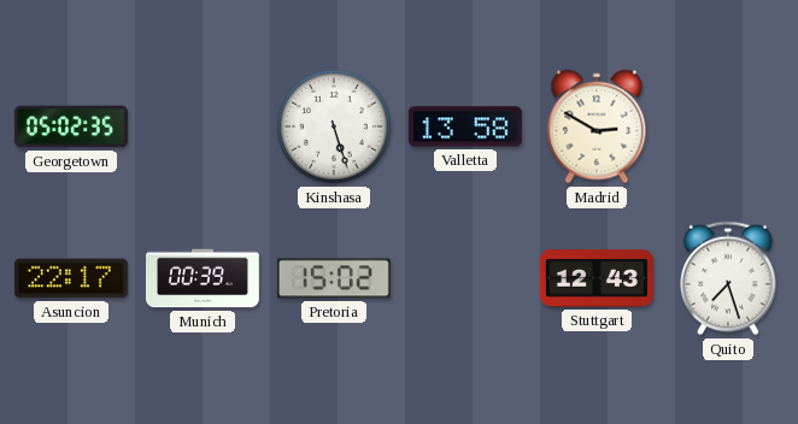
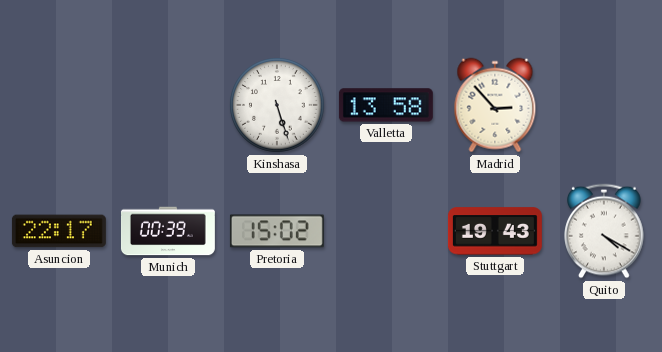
Georgetown: 05:02 -> none
Madrid: 2:50 -> 2:53
Stuttgart: 12:43 -> 19:43
Quito: 7:27 -> 4:20
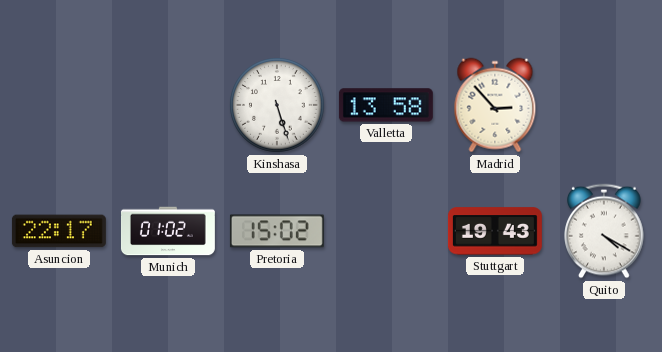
Munich: 00:39 -> 01:02
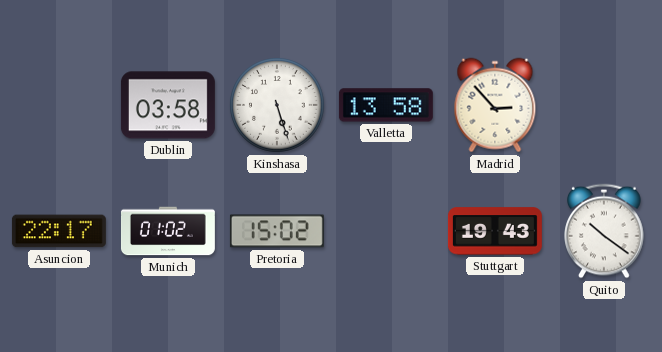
Dublin: none -> 03:58
Quito: 4:20 -> 10:21
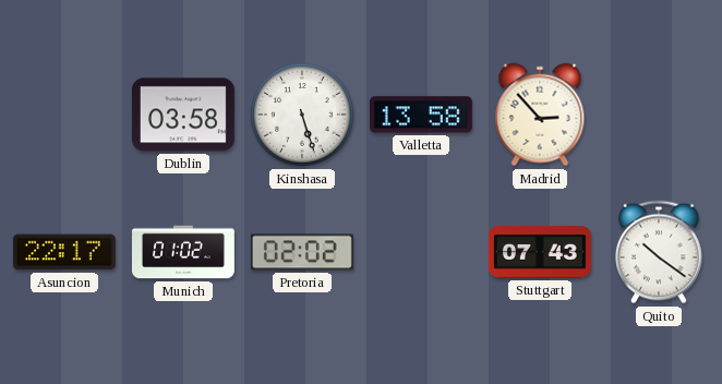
Pretoria: 15:02 -> 02:02
Stuttgart: 19:43 -> 07:43
